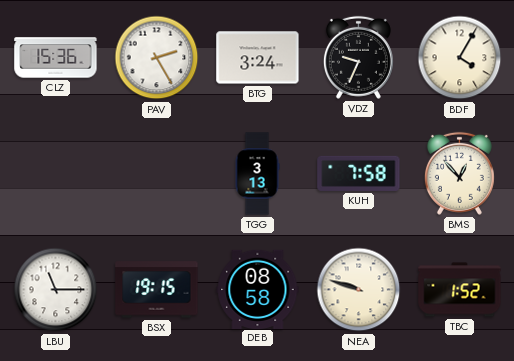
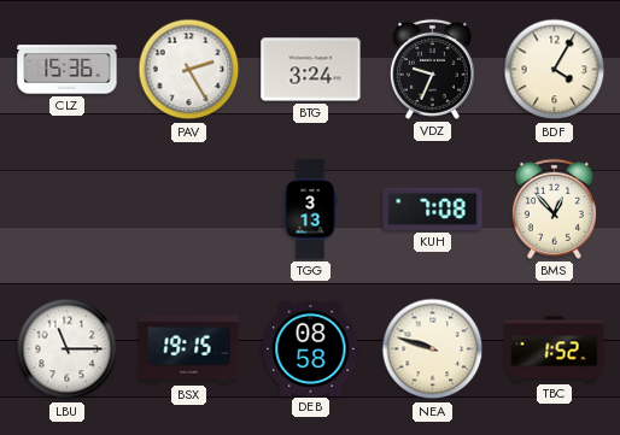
KUH: 7:58 -> 7:08
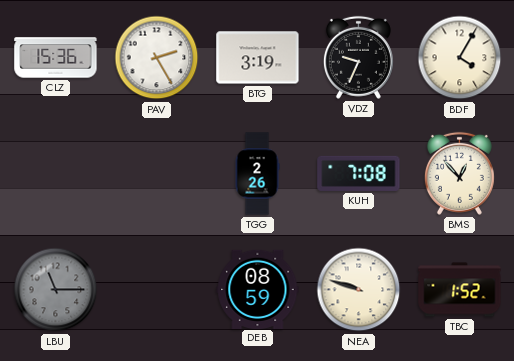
BTG: 3:24 -> 3:19
TGG: 3:13 -> 2:26
LBU dial: white -> grey
BSX: 19:15 -> none
DEB: 08:58 -> 08:59
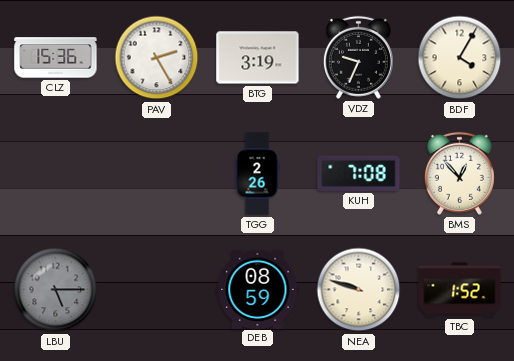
LBU: 11:15 -> 5:15
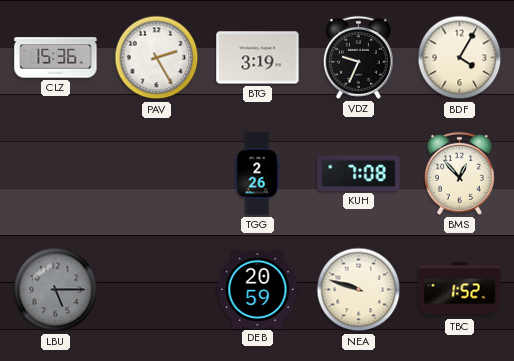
DEB: 08:59 -> 20:59
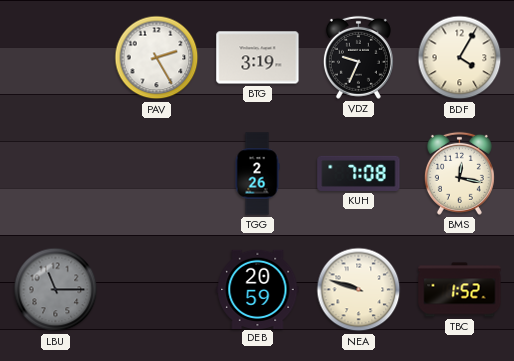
CLZ: 15:36 -> none
BMS: 12:53 -> 12:17
LBU: 5:15 -> 11:15
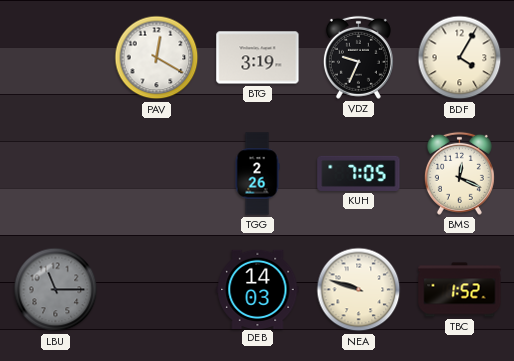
PAV: 2:25 -> 12:20
KUH: 7:08 -> 7:05
BMS: 12:17 -> 12:19
DEB: 20:59 -> 14:03
